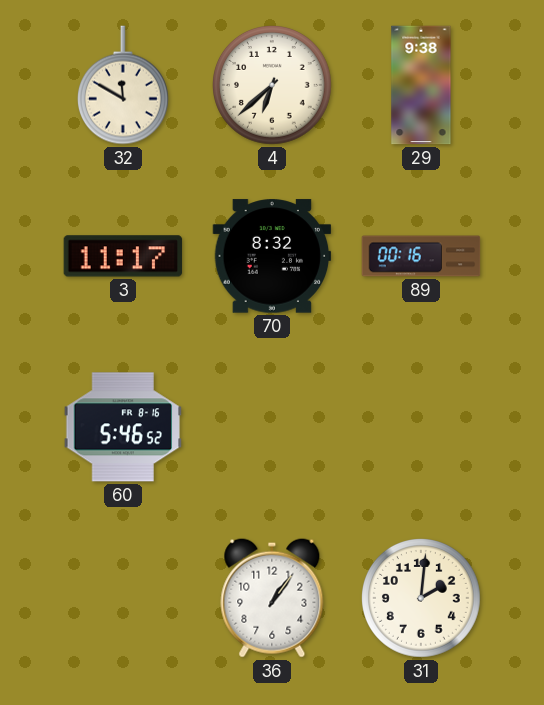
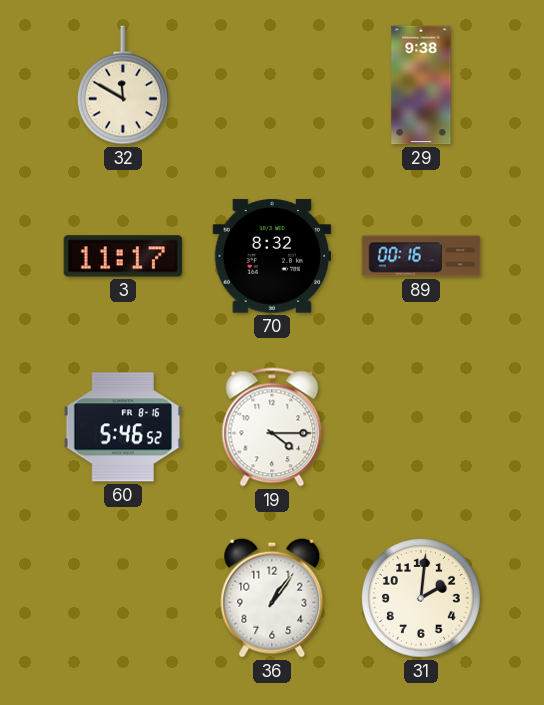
4: 6:38 -> none
19: none -> 4:15
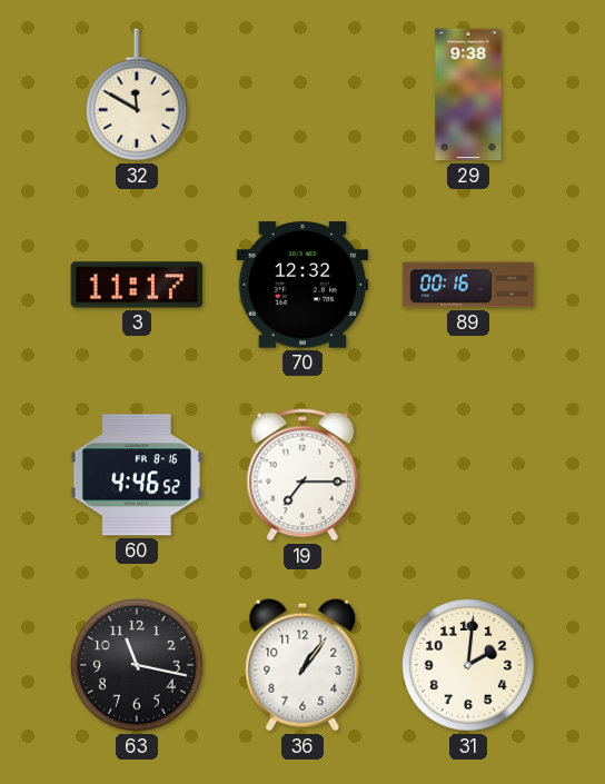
70: 8:32 -> 12:32
60: 5:46 -> 4:46
19: 4:15 -> 7:15
63: none -> 11:17
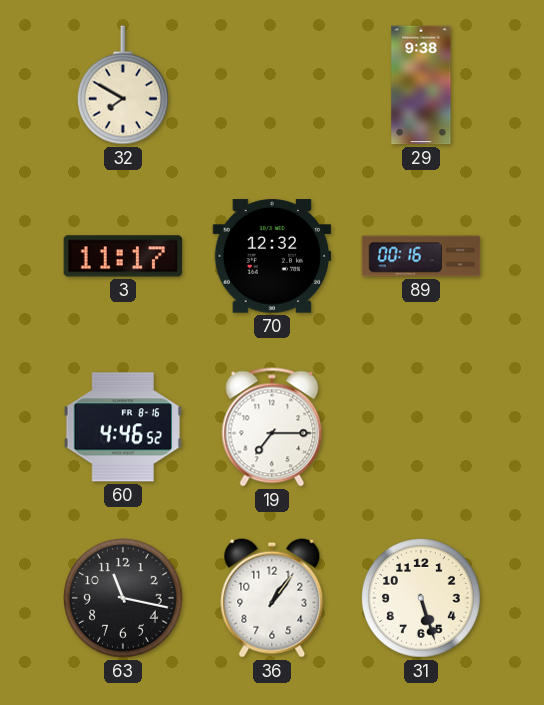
32: 11:50 -> 7:50
31: 2:01 -> 5:27
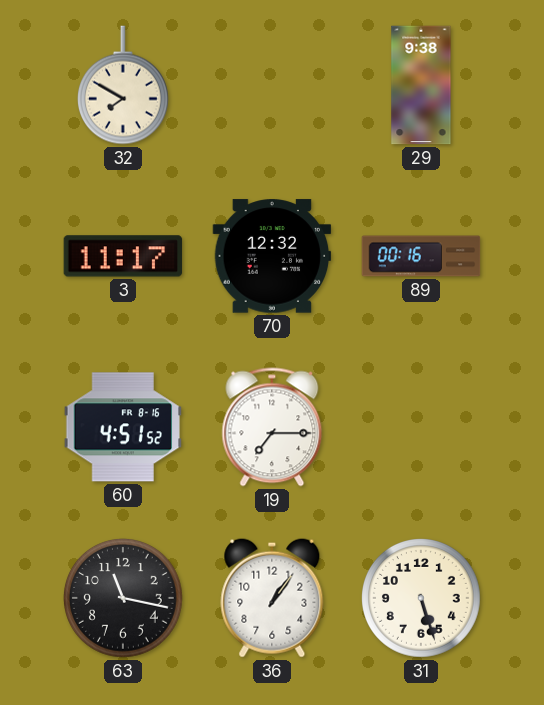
60: 4:46 -> 4:51
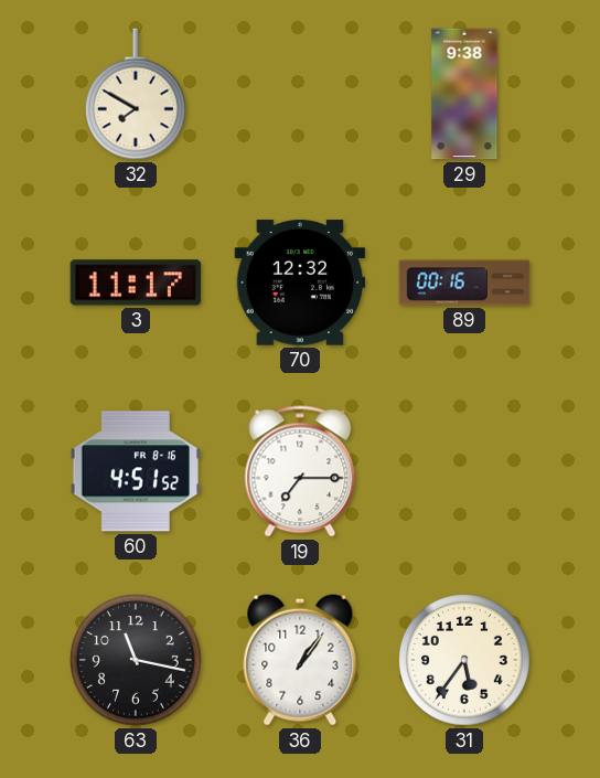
31: 5:27 -> 5:36
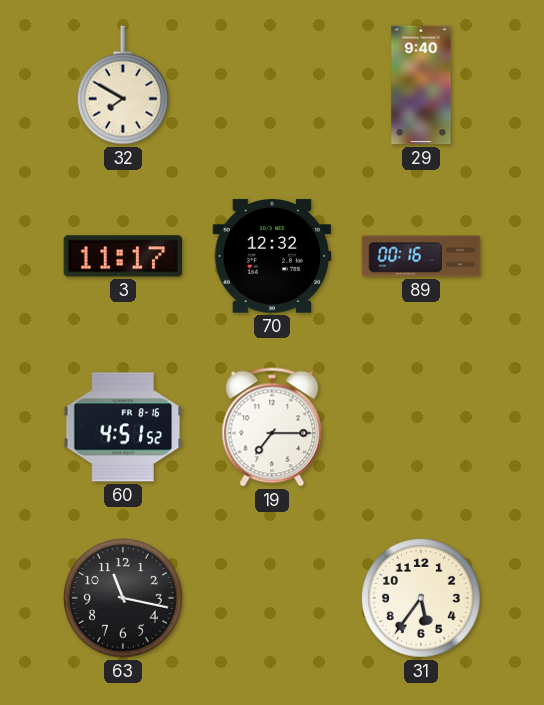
29: 9:38 -> 9:40
36: 1:06 -> none
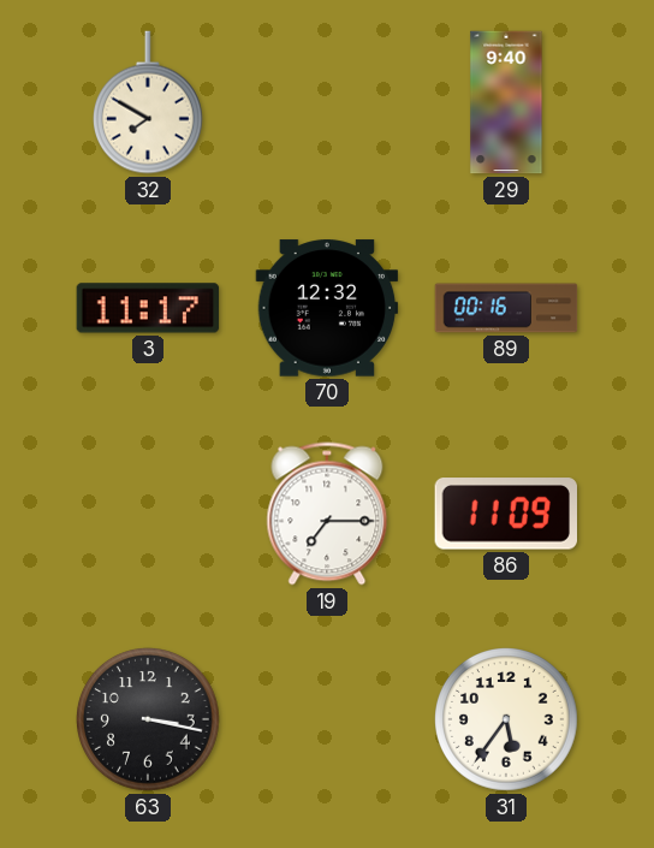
60: 4:51 -> none
86: none -> 11:09
63: 11:17 -> 3:17
